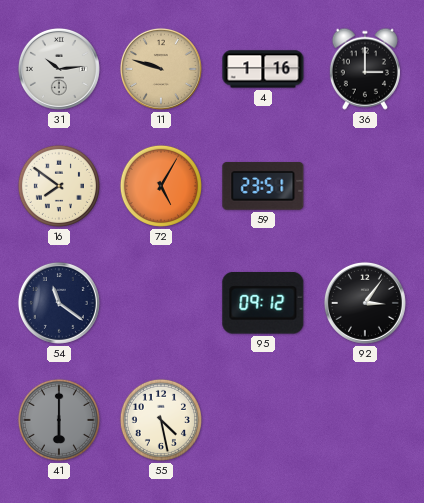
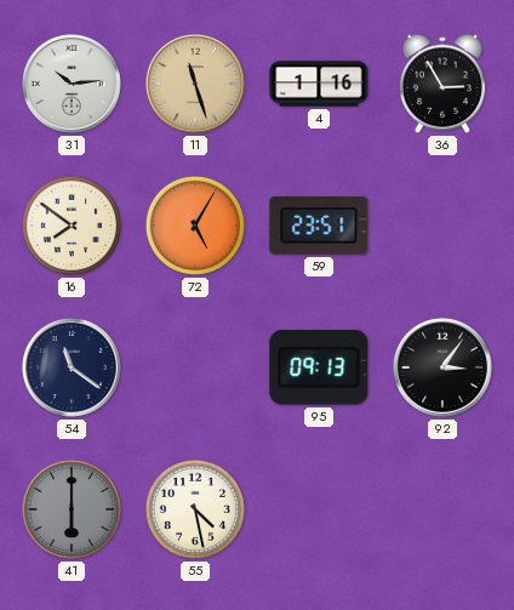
11: 9:48 -> 11:27
36: 3:00 -> 2:55
95: 09:12 -> 09:13
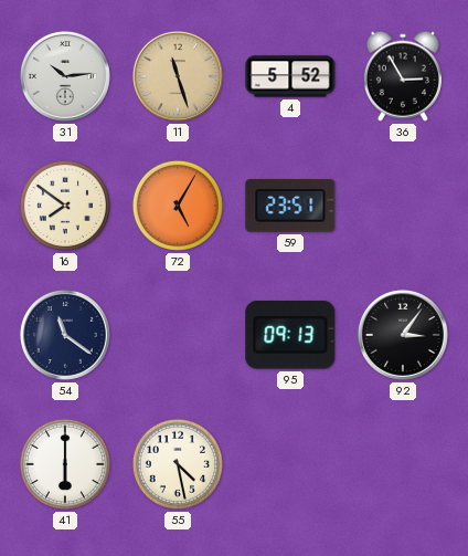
4: 1:16 -> 5:52
41 dial: grey -> white
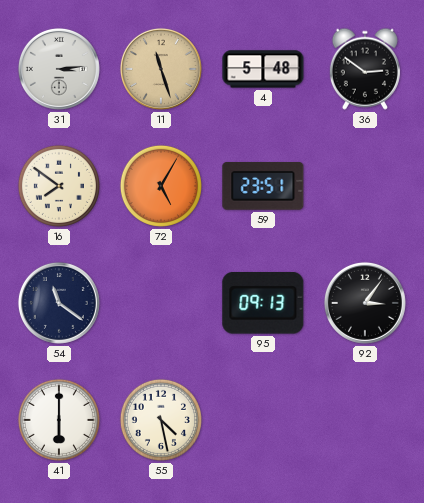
31: 10:14 -> 3:14
4: 5:52 -> 5:48
36: 2:55 -> 2:51
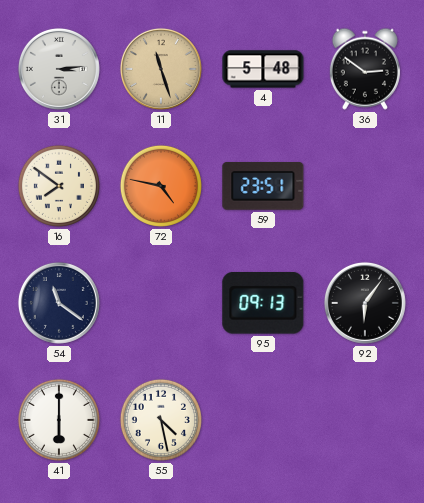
72: 5:05 -> 4:47
92: 3:06 -> 6:06
